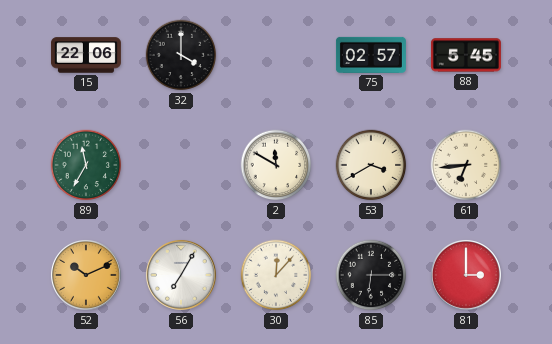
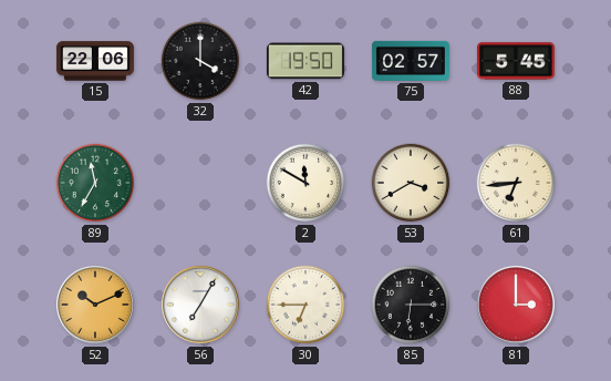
42: none -> 19:50
30: 12:07 -> 6:45
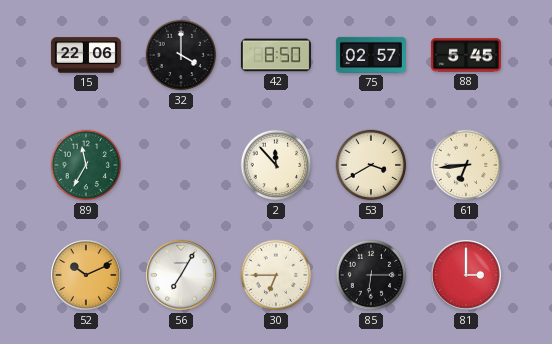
42: 19:50 -> 8:50
2: 11:50 -> 11:53
